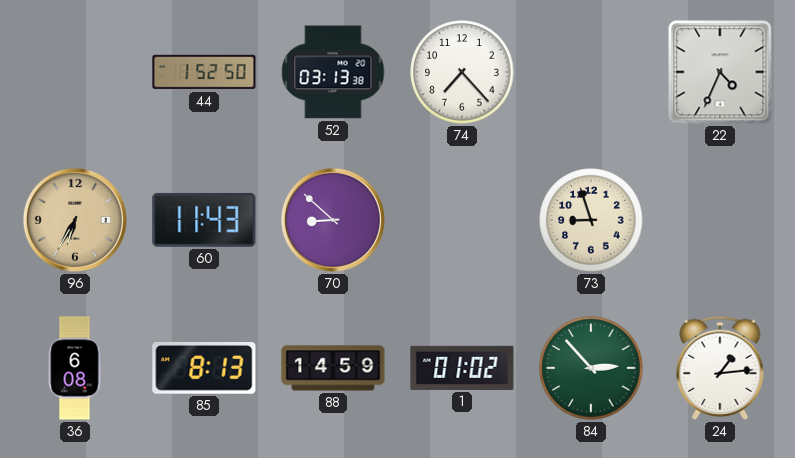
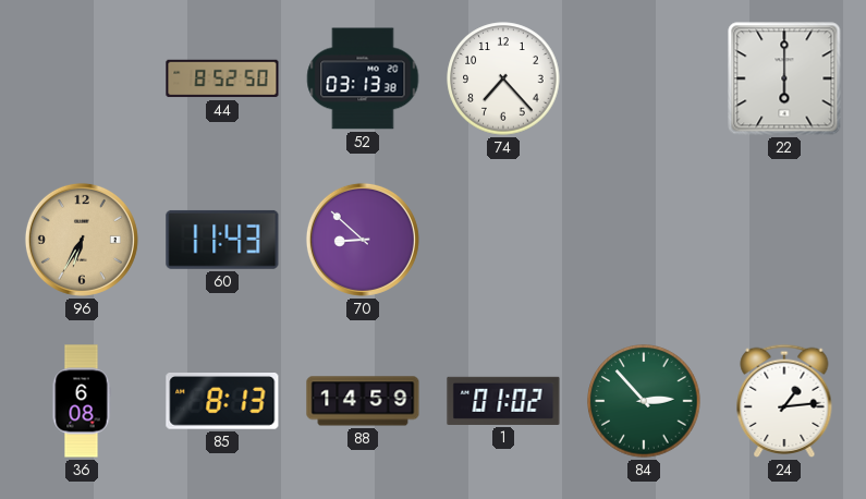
44: 1:52 -> 8:52
22: 4:34 -> 6:00
73: 8:57 -> none
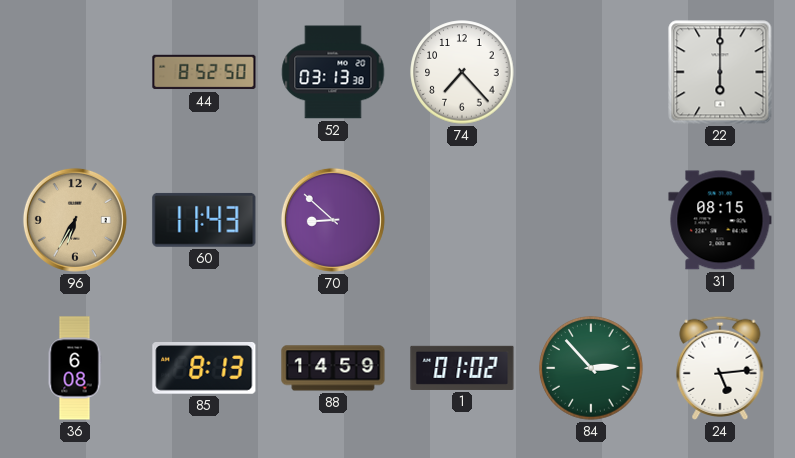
31: none -> 08:15
24: 1:14 -> 5:14
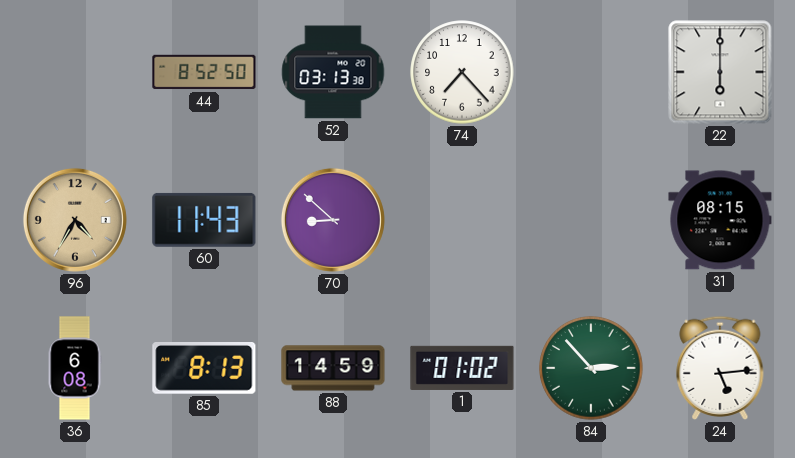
96: 6:35 -> 4:35
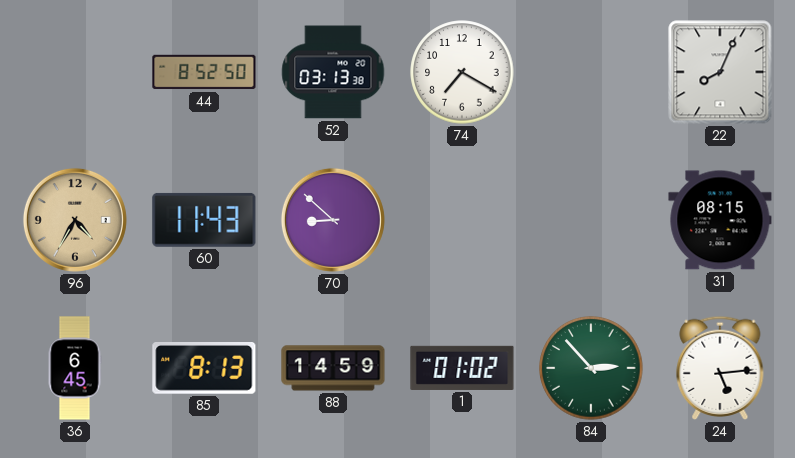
74: 7:23 -> 7:20
22: 6:00 -> 8:04
36: 6:08 -> 6:45
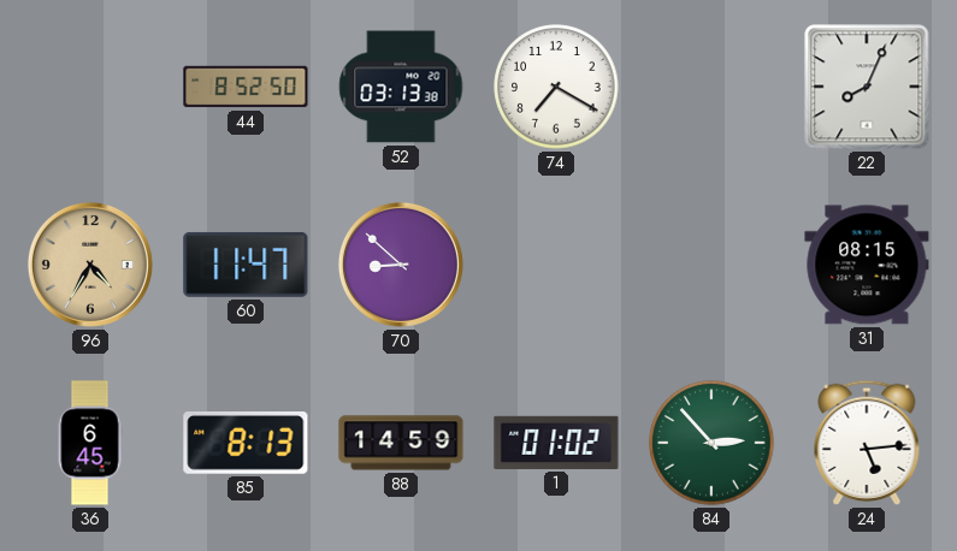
60: 11:43 -> 11:47
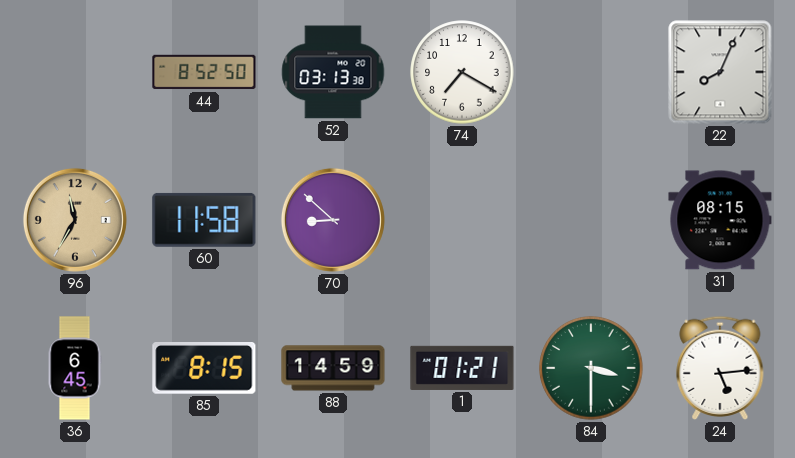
96: 4:35 -> 11:35
60: 11:47 -> 11:58
85: 8:13 -> 8:15
1: 01:02 -> 01:21
84: 2:53 -> 3:30
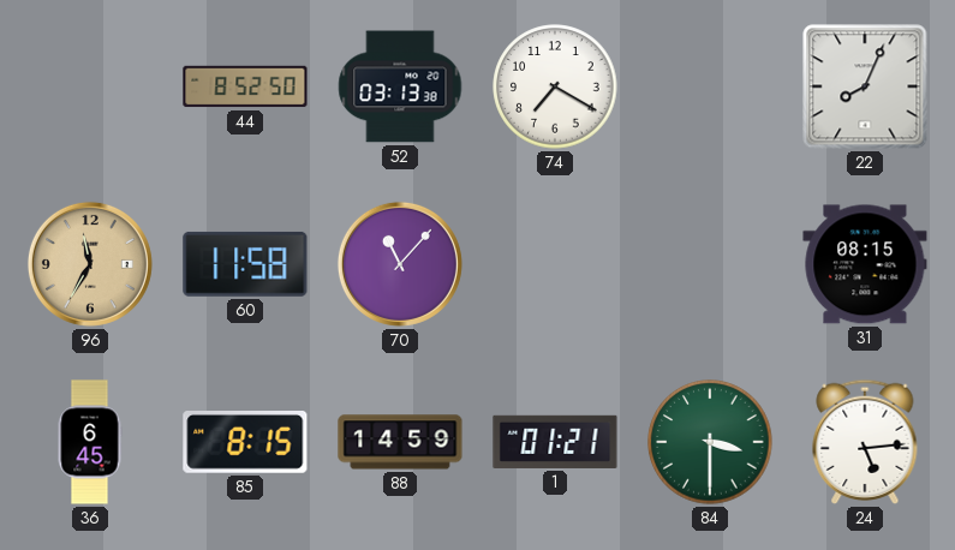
70: 8:52 -> 11:07
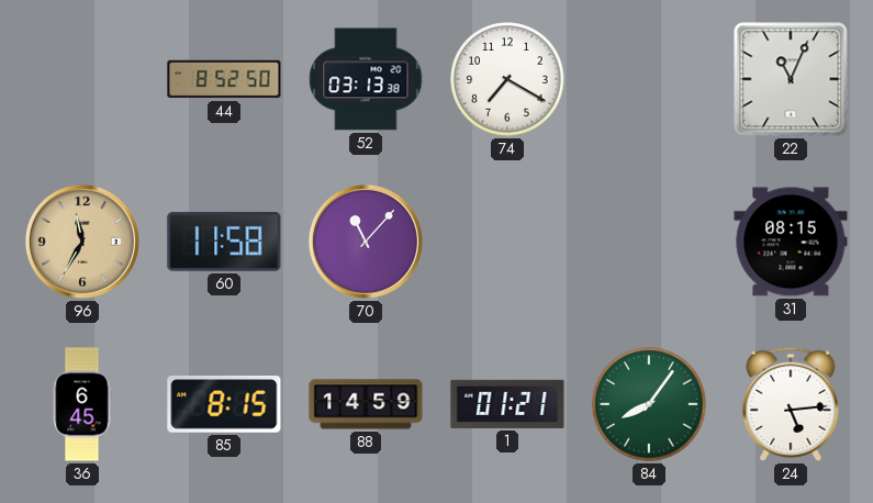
22: 8:04 -> 11:04
84: 3:30 -> 8:06
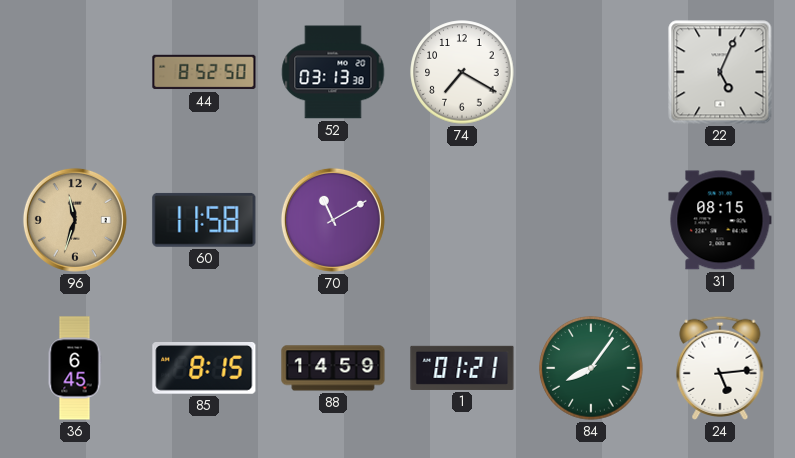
22: 11:04 -> 5:04
96: 11:35 -> 11:33
70: 11:07 -> 11:10
